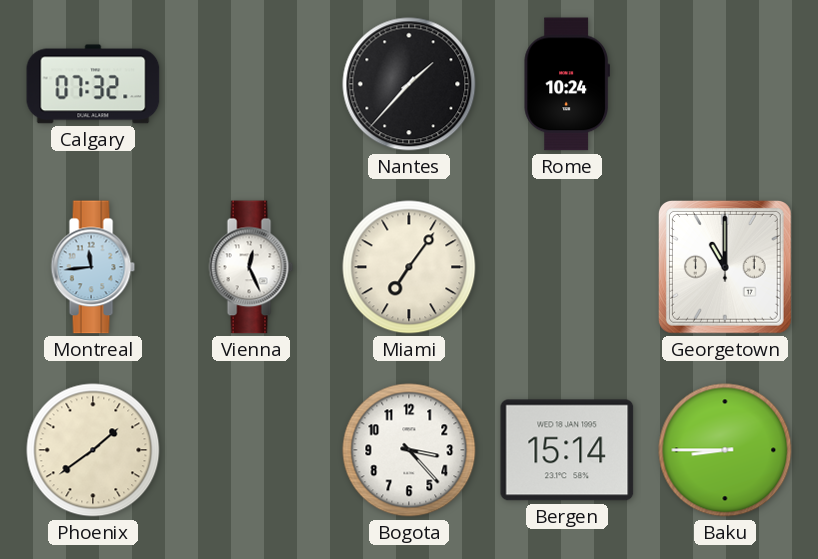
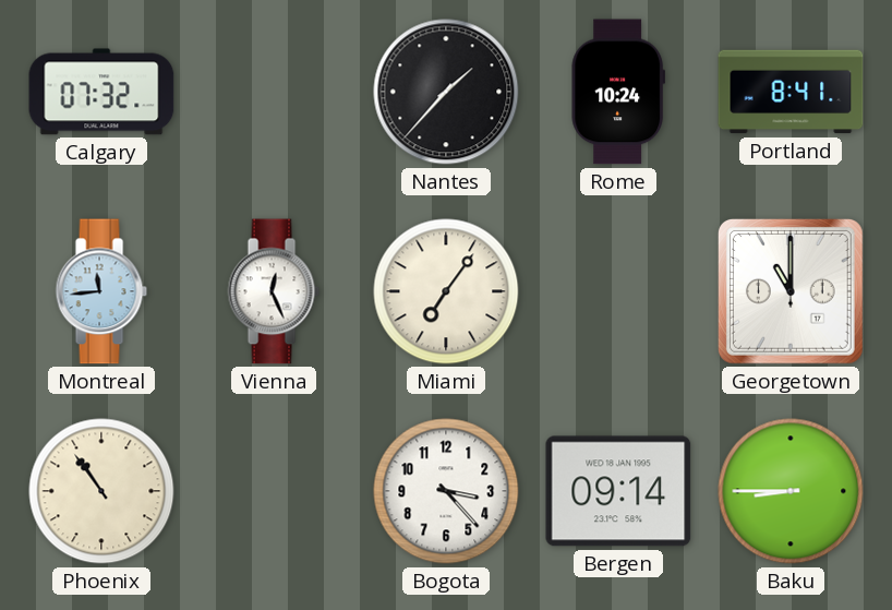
Portland: none -> 8:41
Phoenix: 1:39 -> 10:54
Bergen: 15:14 -> 09:14
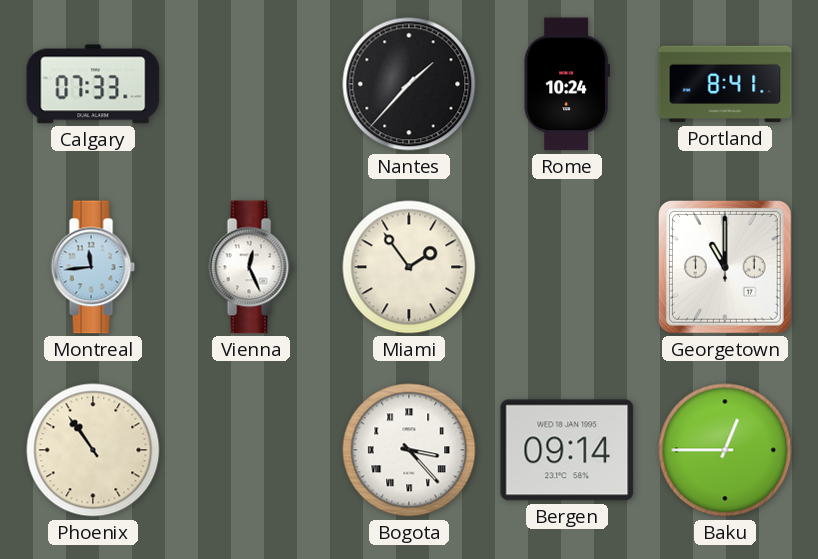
Calgary: 07:32 -> 07:33
Miami: 7:06 -> 1:54
Bogota numerals: Arabic -> Roman
Baku: 8:45 -> 12:45
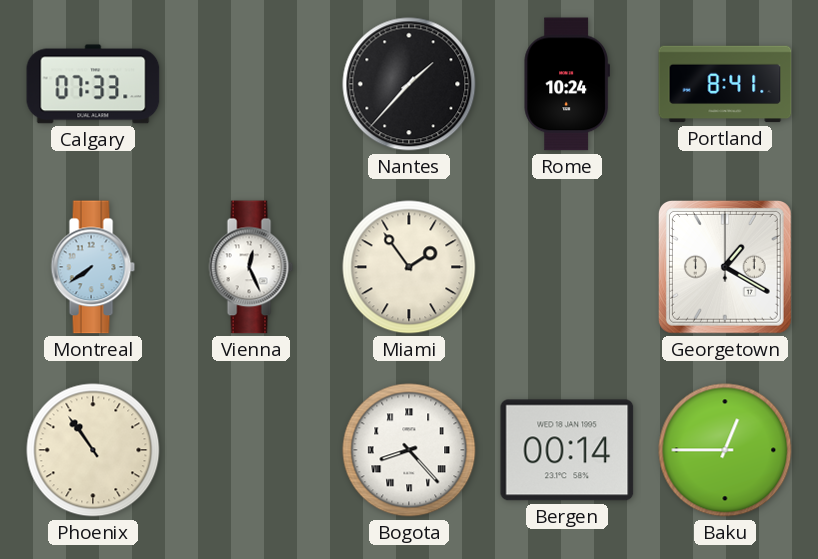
Montreal: 11:44 -> 7:39
Georgetown: 11:00 -> 1:20
Bogota: 3:23 -> 8:23
Bergen: 09:14 -> 00:14
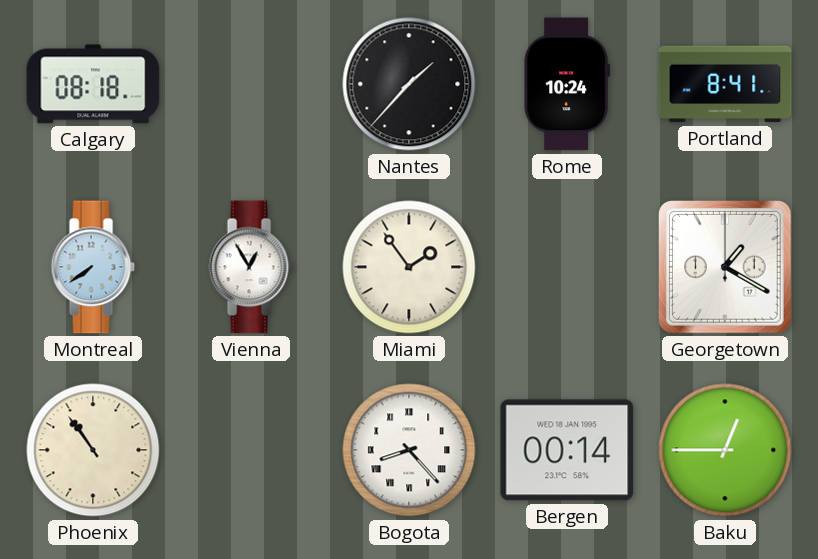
Calgary: 07:33 -> 08:18
Vienna: 12:26 -> 12:55
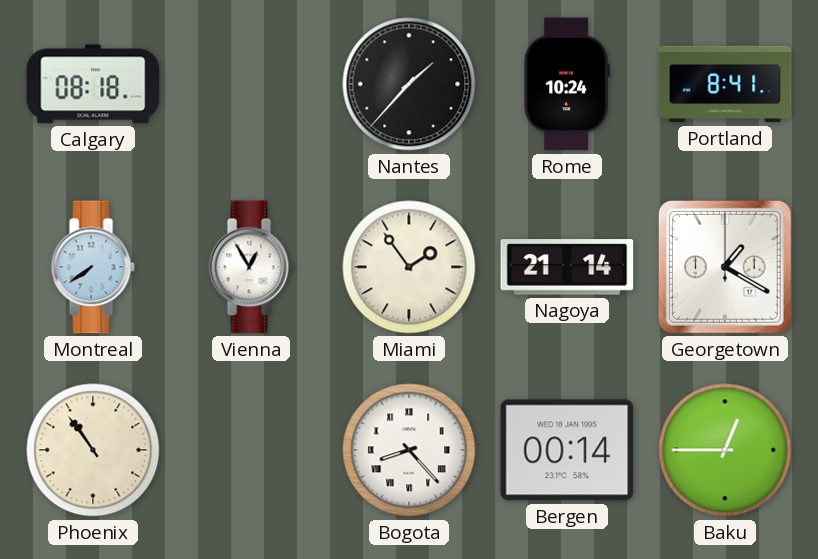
Nagoya: none -> 21:14
